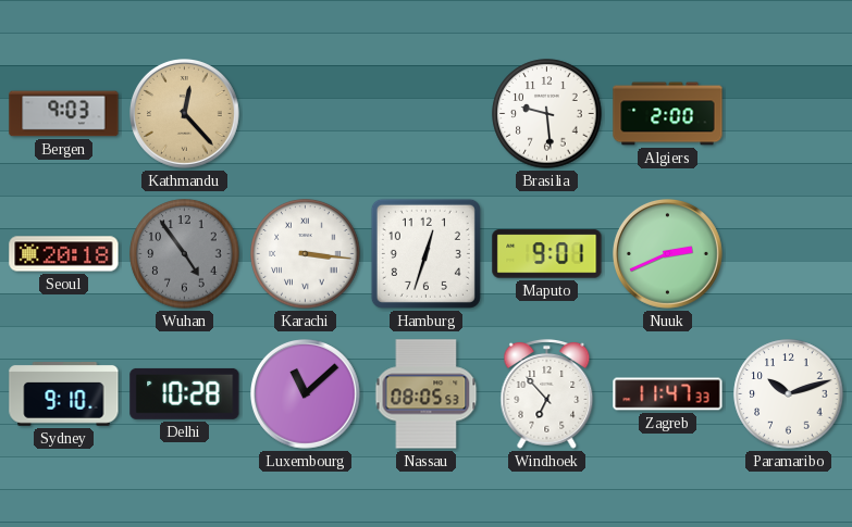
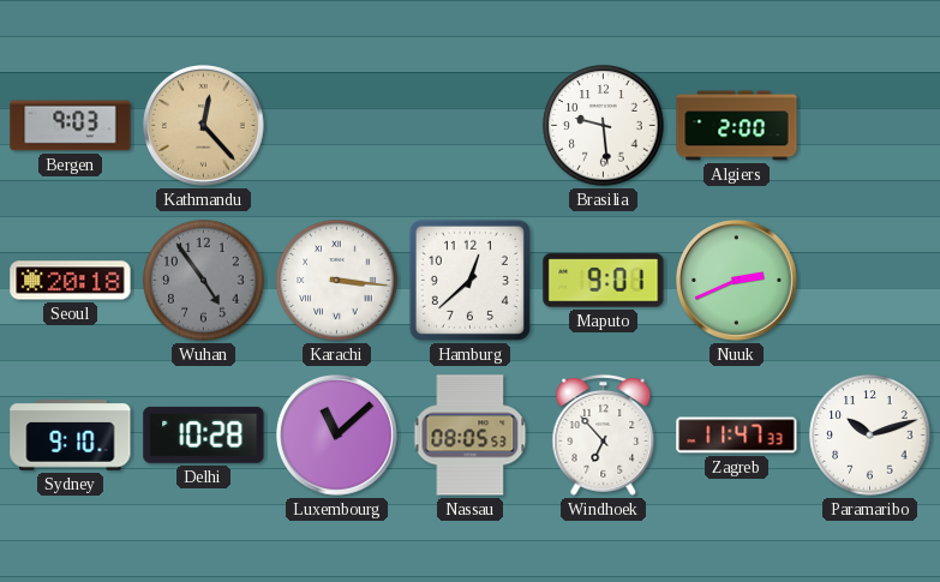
Hamburg: 12:33 -> 12:38
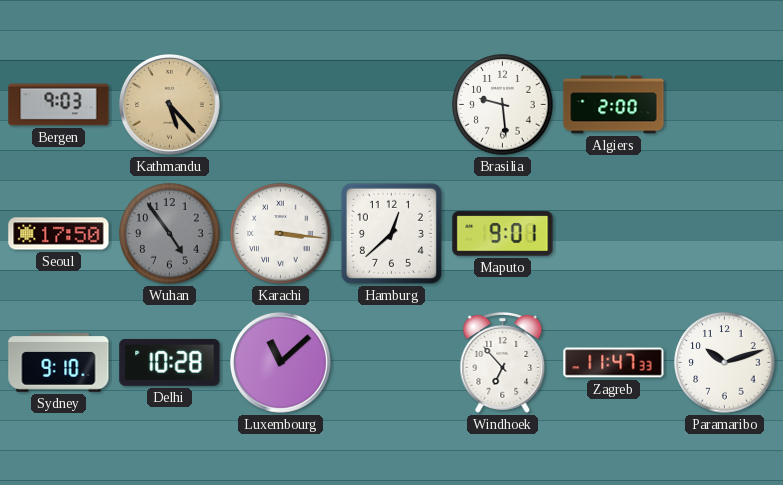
Kathmandu: 12:23 -> 5:23
Seoul: 20:18 -> 17:50
Nuuk: 2:41 -> none
Nassau: 08:05 -> none
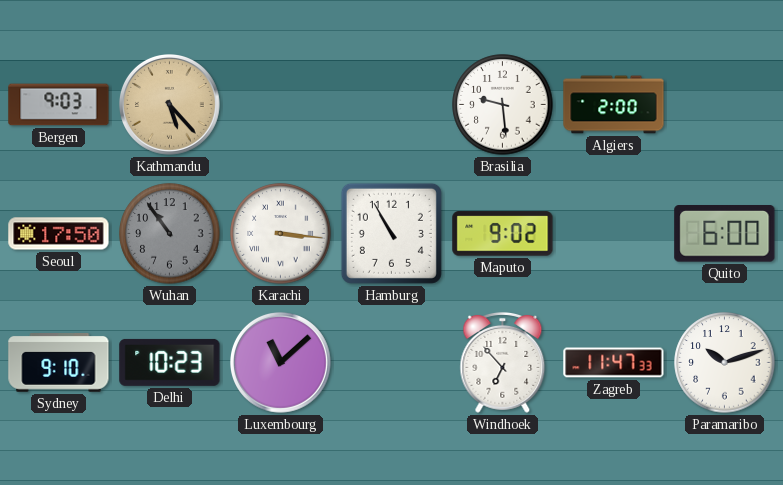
Wuhan: 4:54 -> 10:54
Hamburg: 12:38 -> 10:55
Maputo: 9:01 -> 9:02
Quito: none -> 6:00
Delhi: 10:28 -> 10:23
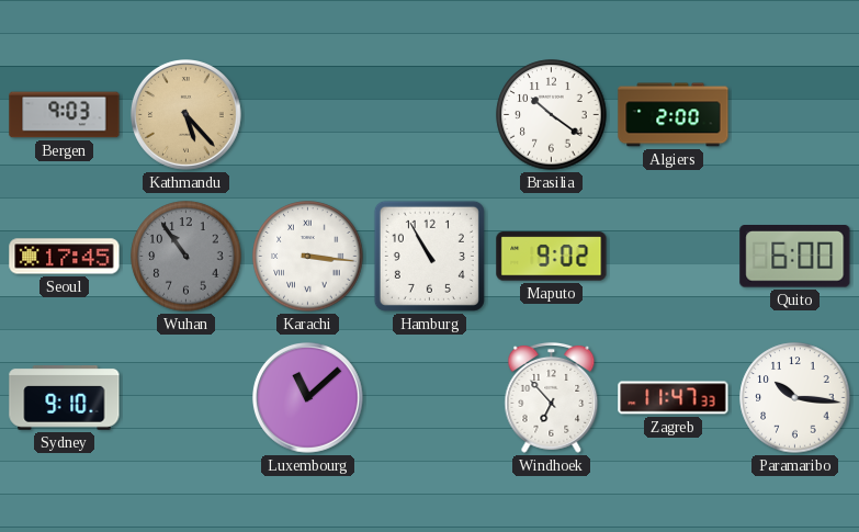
Brasilia: 9:29 -> 10:21
Seoul: 17:50 -> 17:45
Delhi: 10:23 -> none
Paramaribo: 10:12 -> 10:16
